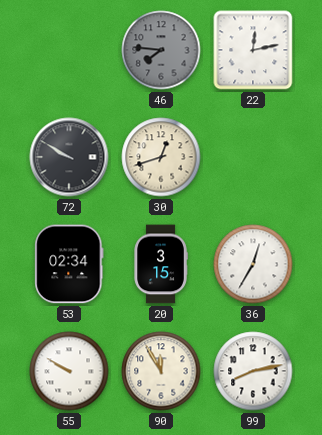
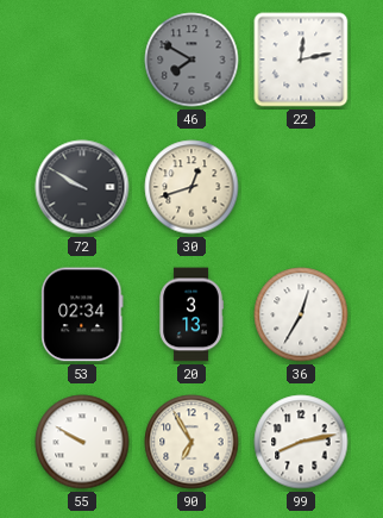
46: 7:46 -> 7:50
20: 3:15 -> 3:13
90: 11:55 -> 6:55
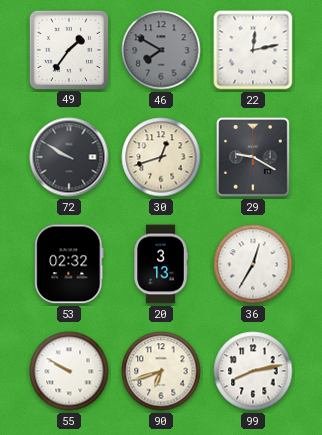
49: none -> 1:36
29: none -> 9:20
53: 02:34 -> 02:32
90: 6:55 -> 6:42
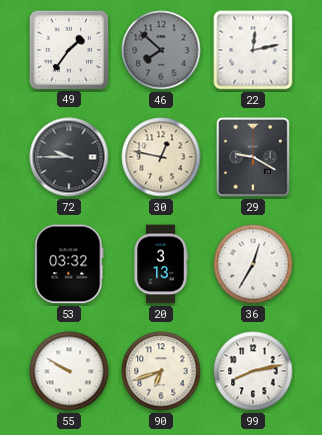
46: 7:50 -> 7:52
72: 9:50 -> 9:45
30: 12:42 -> 12:47
53: 02:32 -> 03:32
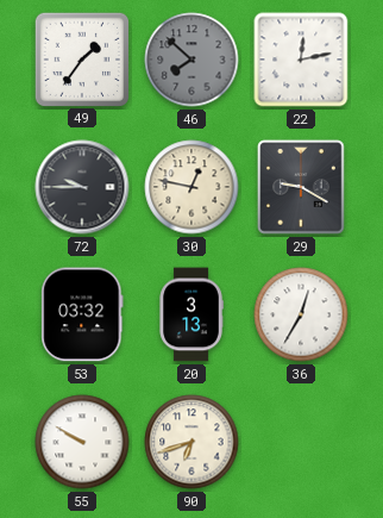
99: 8:13 -> none
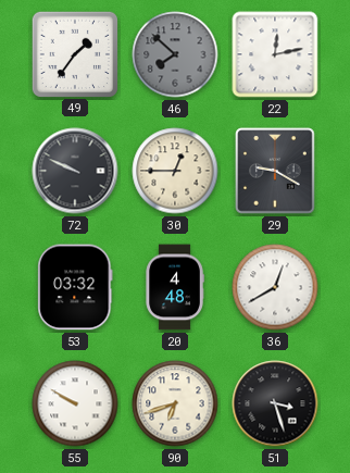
72: 9:45 -> 9:49
30: 12:47 -> 12:45
20: 3:13 -> 4:48
36: 12:35 -> 12:40
51: none -> 3:27
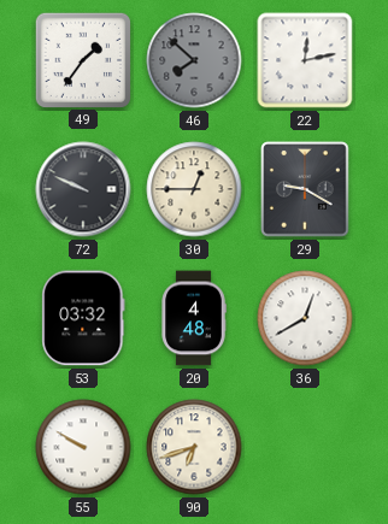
51: 3:27 -> none
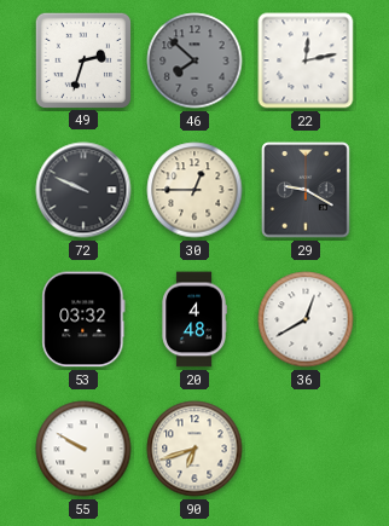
49: 1:36 -> 2:33
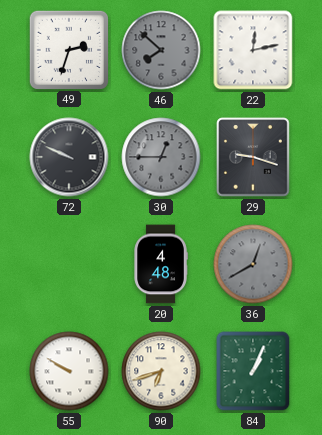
30 dial: cream -> grey
29: 9:20 -> 9:18
53: 03:32 -> none
36 dial: white -> grey
84: none -> 1:04
